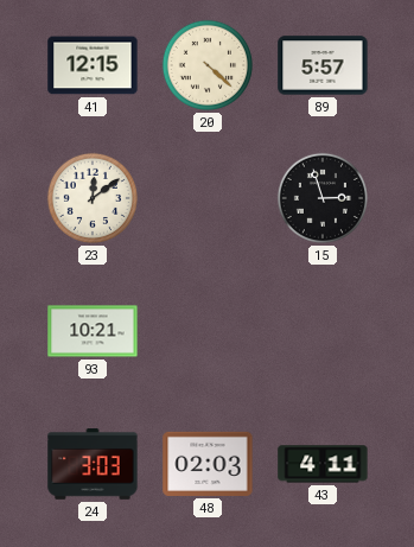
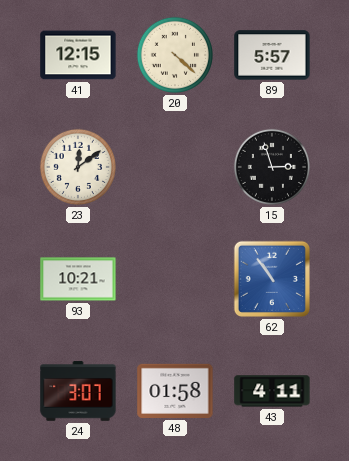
62: none -> 10:54
24: 3:03 -> 3:07
48: 02:03 -> 01:58
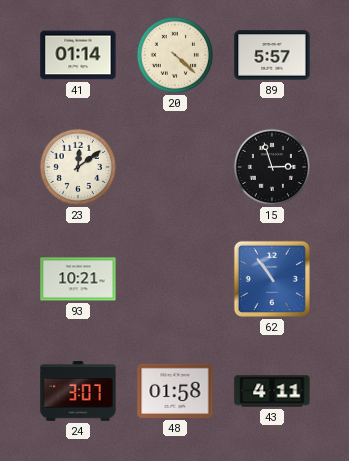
41: 12:15 -> 01:14
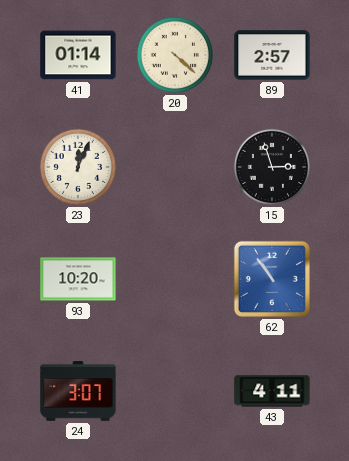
89: 5:57 -> 2:57
23: 12:09 -> 12:04
93: 10:21 -> 10:20
48: 01:58 -> none
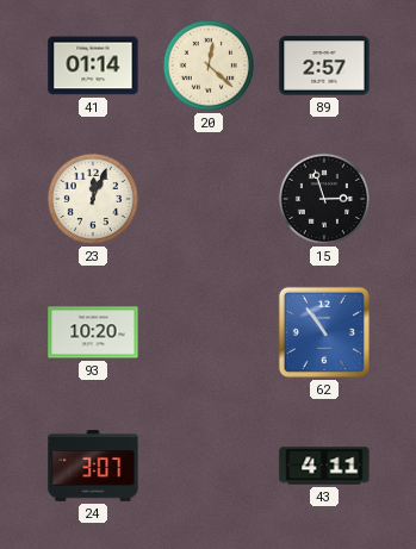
20: 4:22 -> 12:22
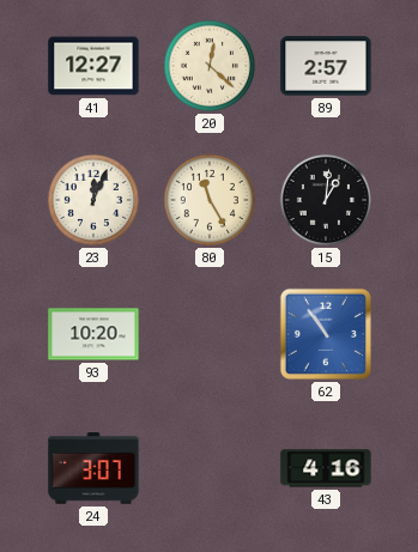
41: 01:14 -> 12:27
80: none -> 11:25
15: 2:57 -> 1:01
43: 4:11 -> 4:16
